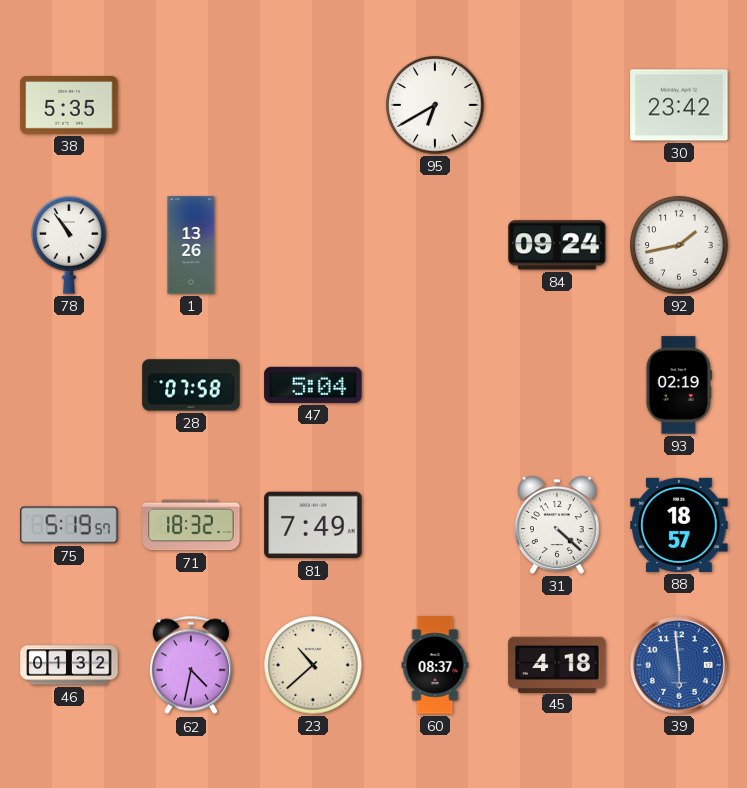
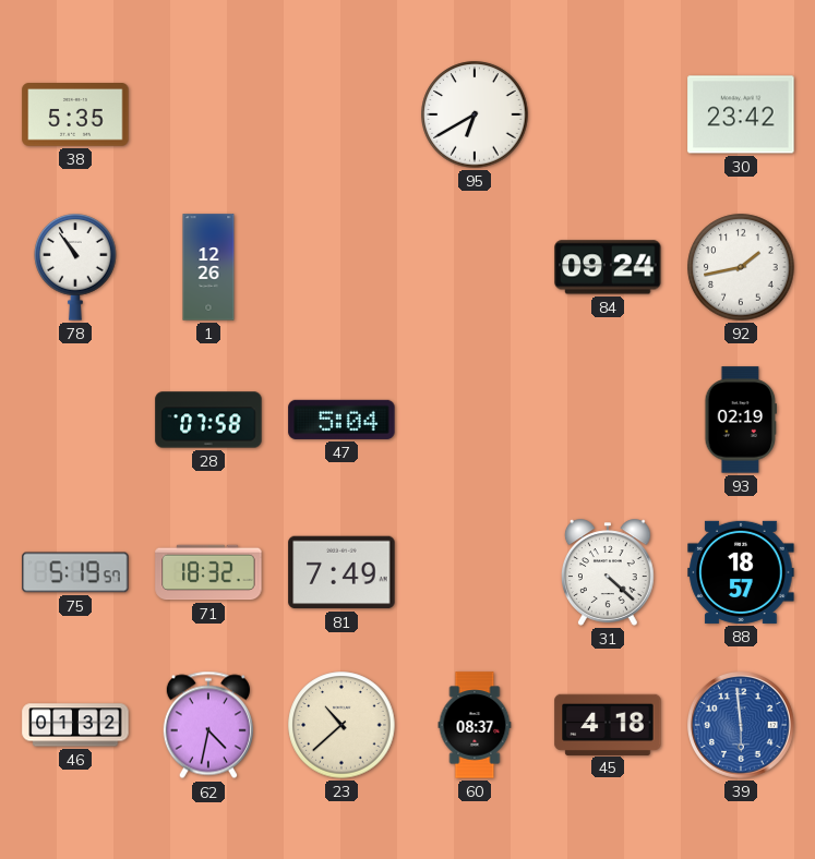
1: 13:26 -> 12:26
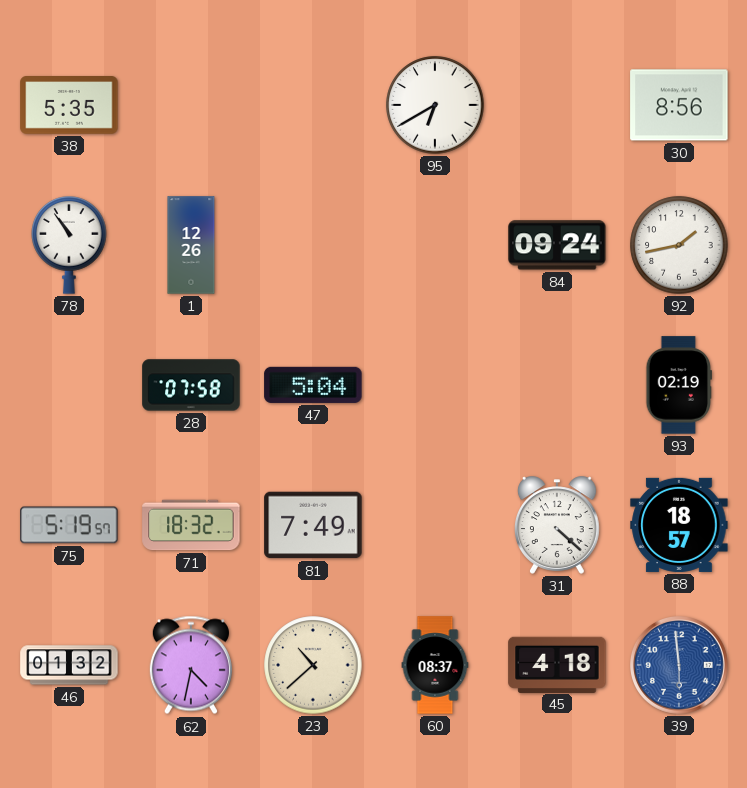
30: 23:42 -> 8:56
